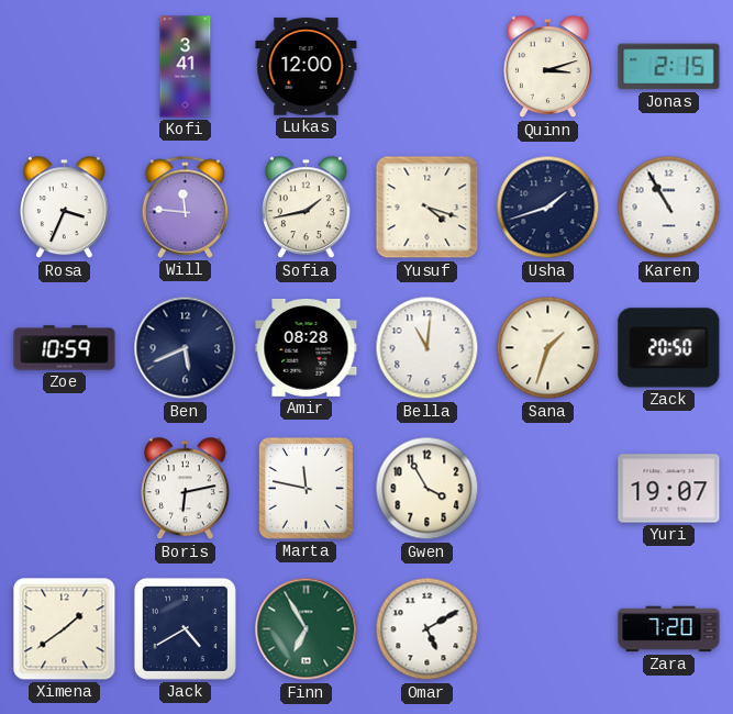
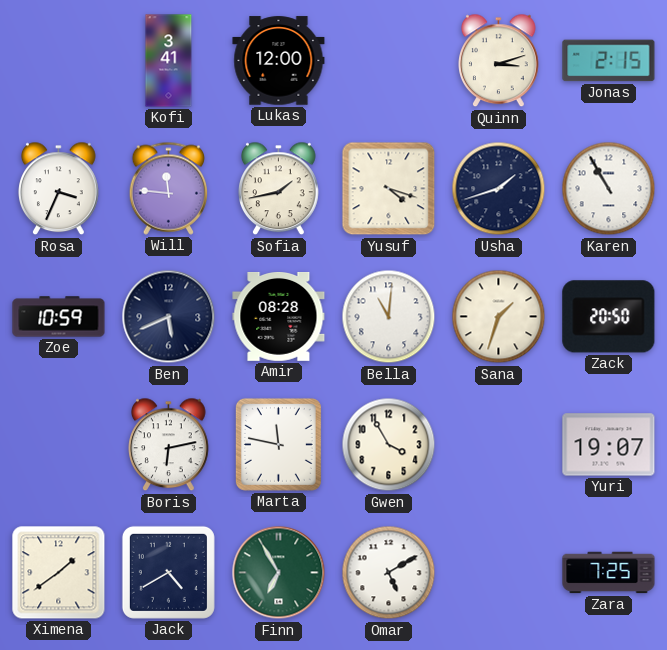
Zara: 7:20 -> 7:25
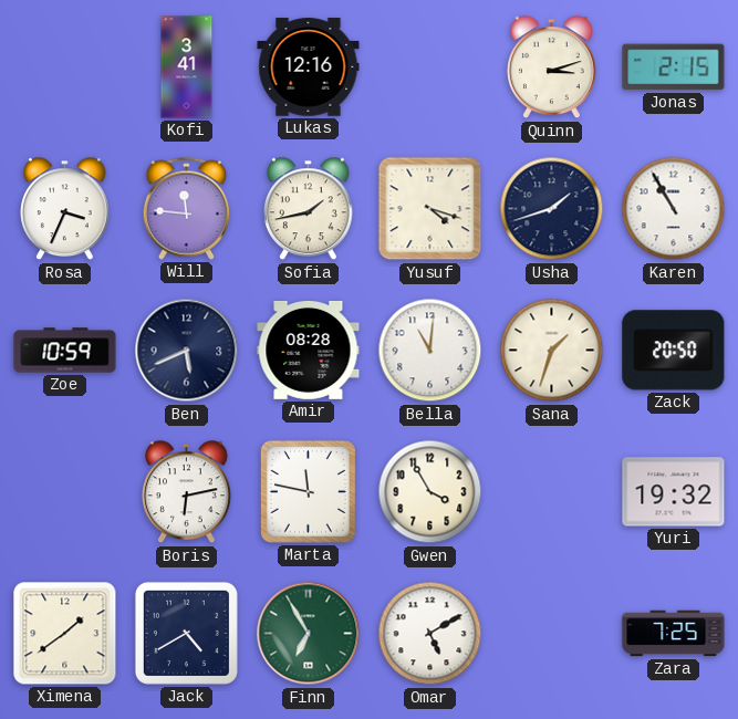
Lukas: 12:00 -> 12:16
Yuri: 19:07 -> 19:32
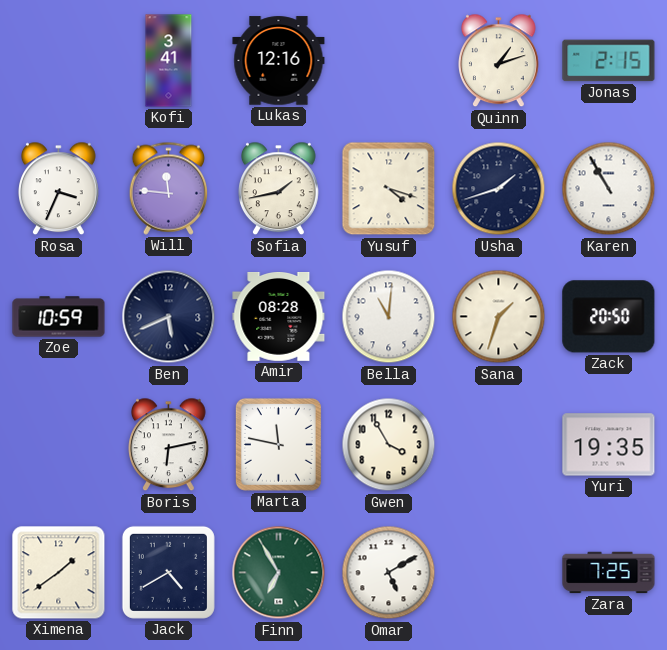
Quinn: 3:12 -> 1:12
Yuri: 19:32 -> 19:35
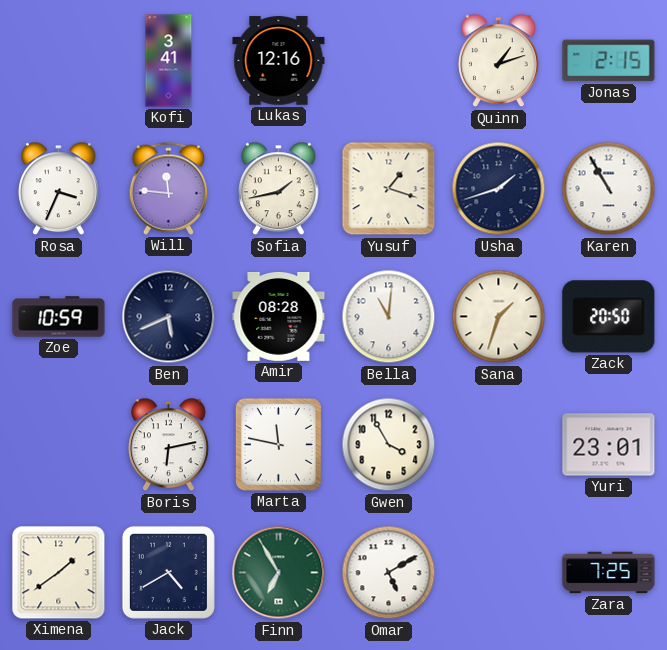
Yusuf: 4:18 -> 1:18
Yuri: 19:35 -> 23:01
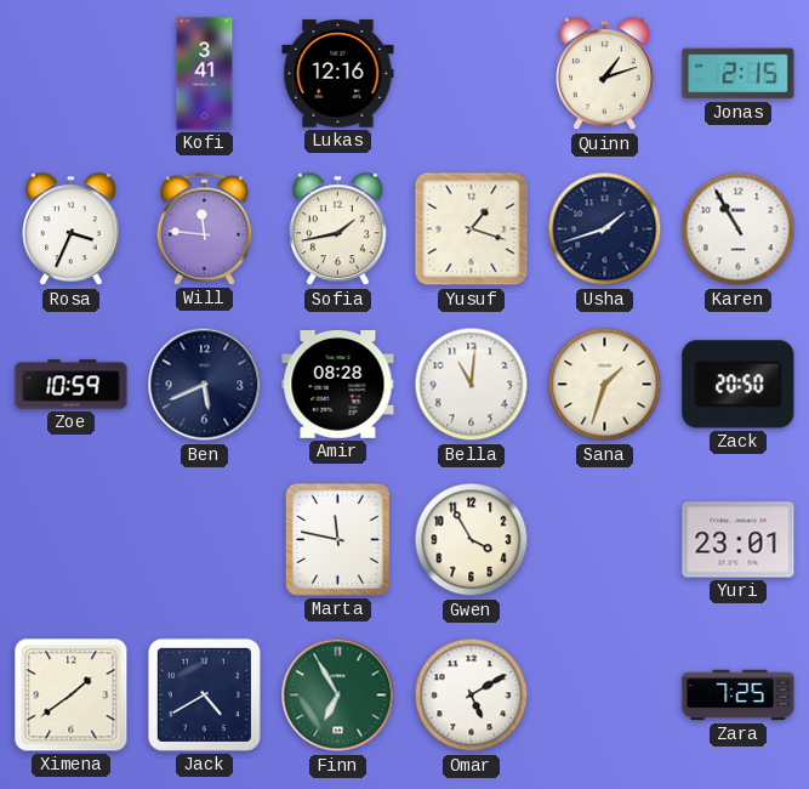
Boris: 6:13 -> none
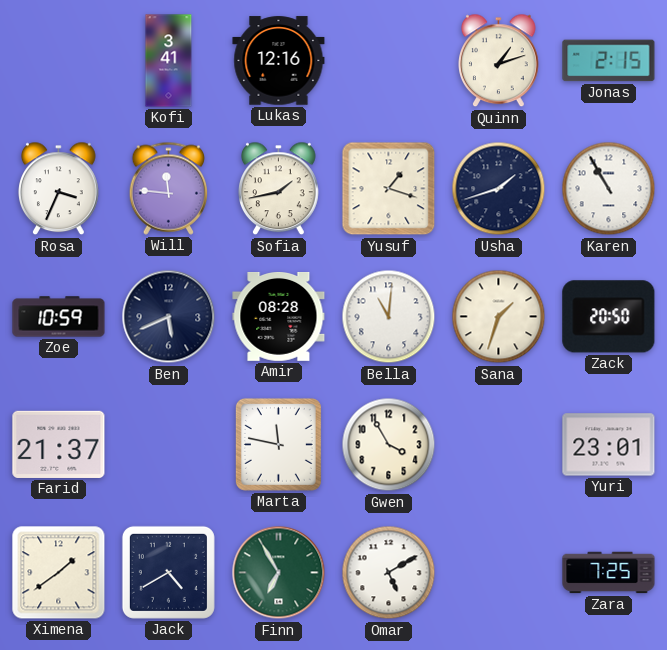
Farid: none -> 21:37
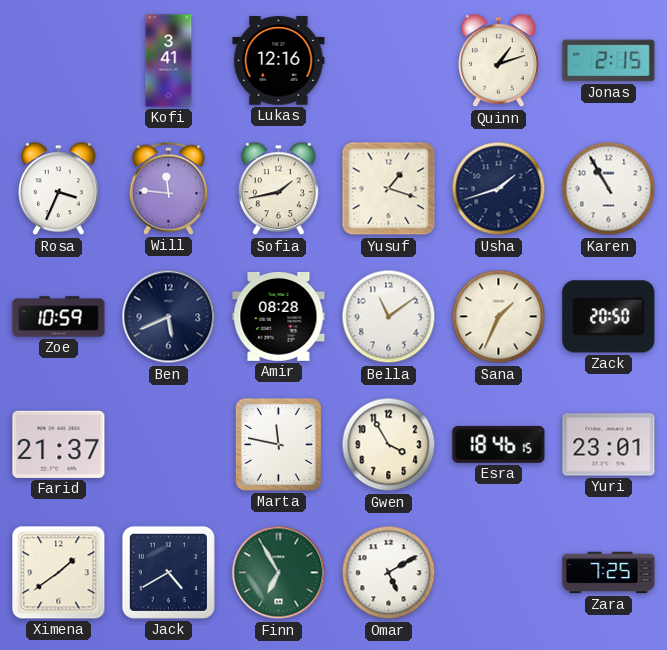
Bella: 11:01 -> 11:09
Sana: 1:33 -> 1:34
Esra: none -> 18:46
